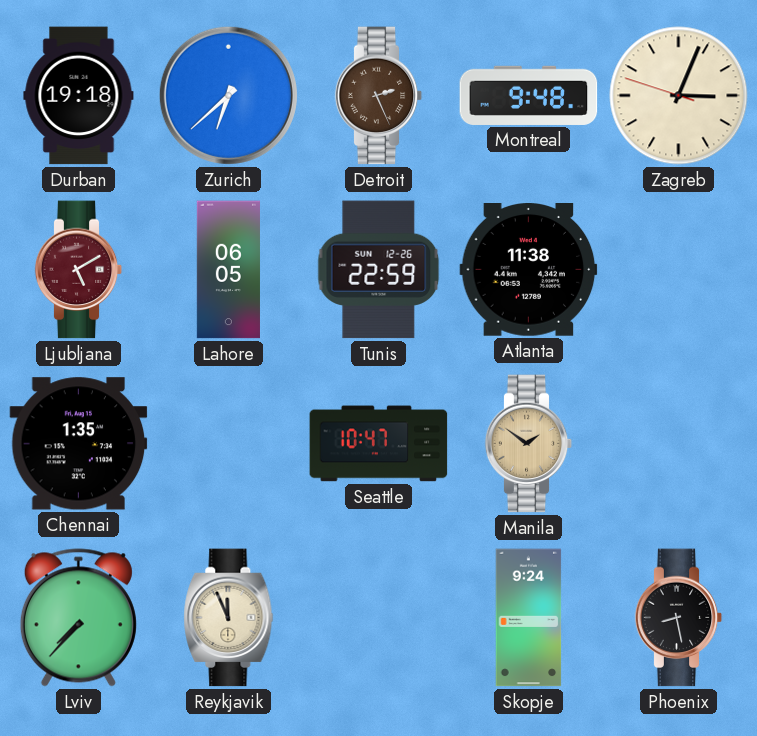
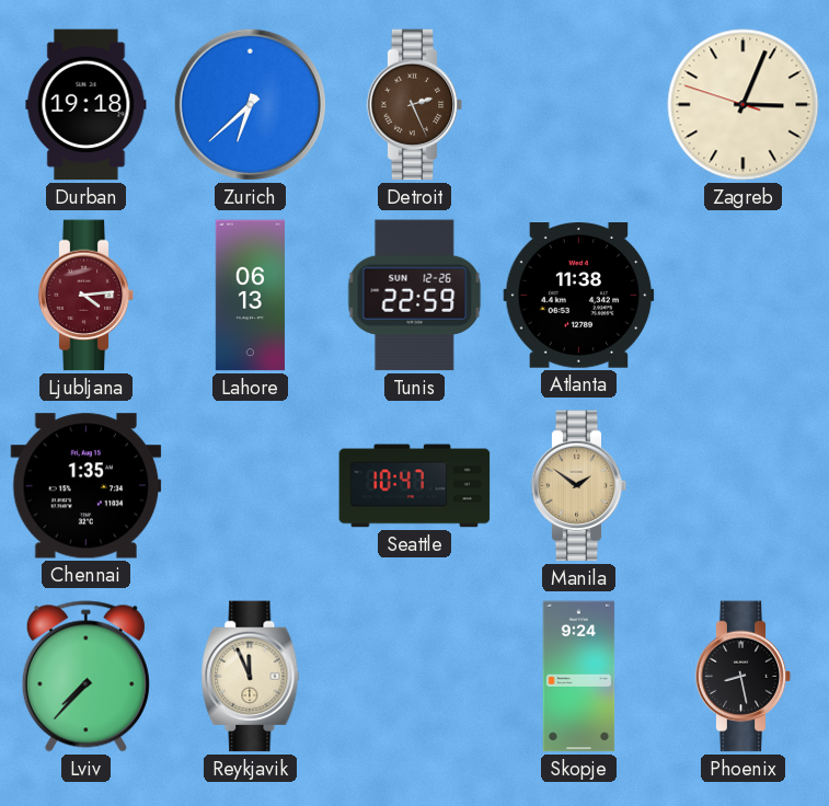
Montreal: 9:48 -> none
Ljubljana: 5:10 -> 4:14
Lahore: 06:05 -> 06:13
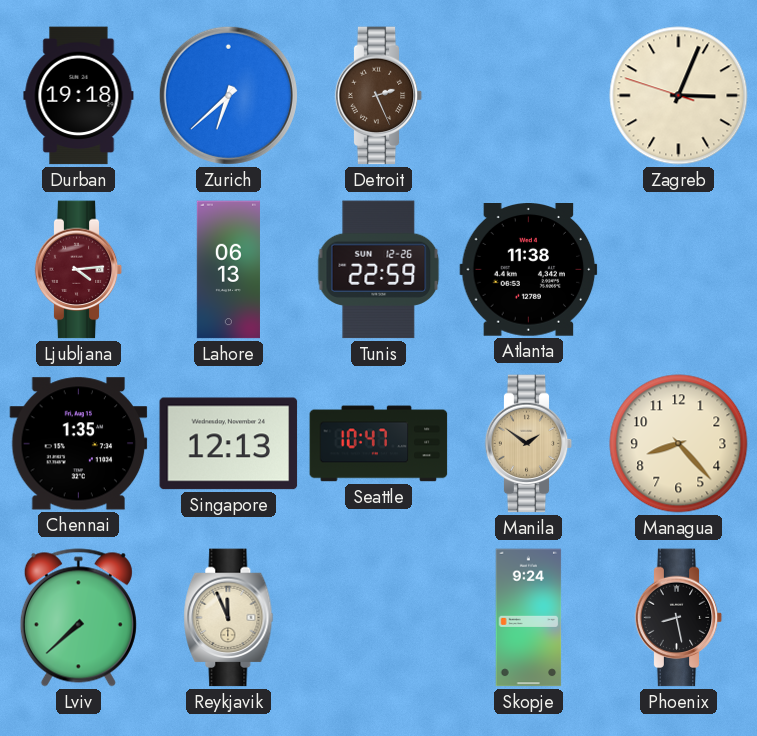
Singapore: none -> 12:13
Managua: none -> 8:23
Lviv: 7:37 -> 7:38
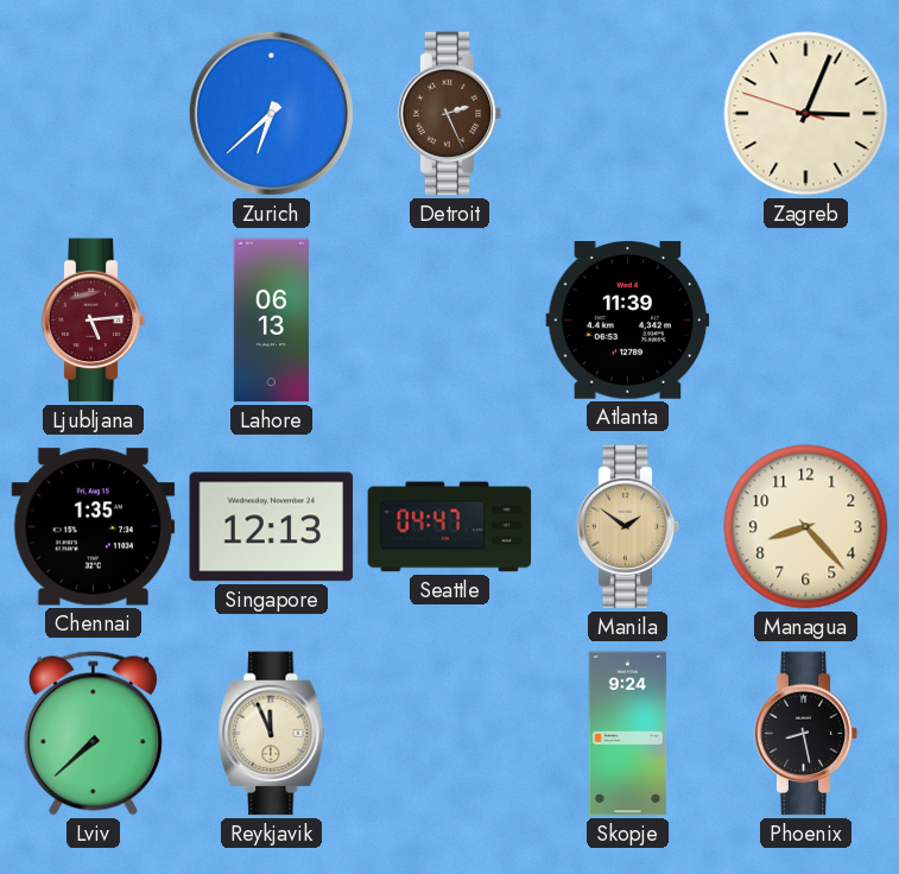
Durban: 19:18 -> none
Ljubljana: 4:14 -> 5:14
Tunis: 22:59 -> none
Atlanta: 11:38 -> 11:39
Seattle: 10:47 -> 04:47
